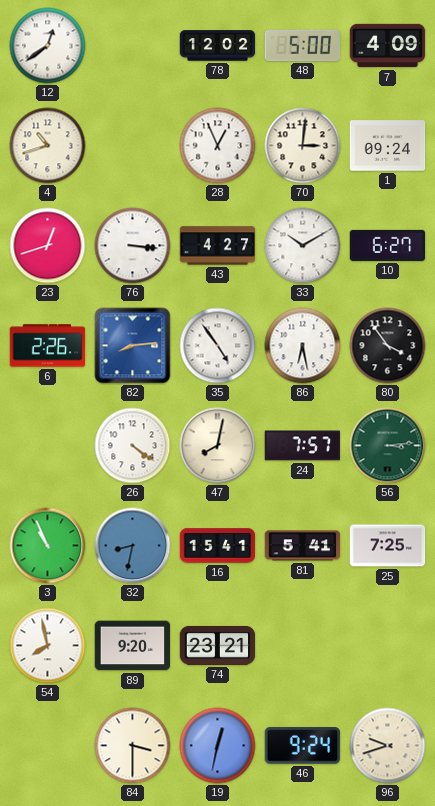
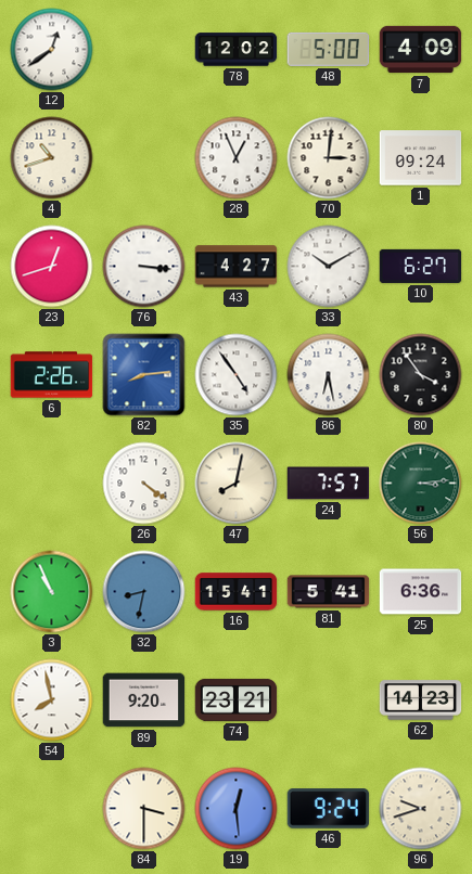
25: 7:25 -> 6:36
62: none -> 14:23
19: 12:32 -> 12:29
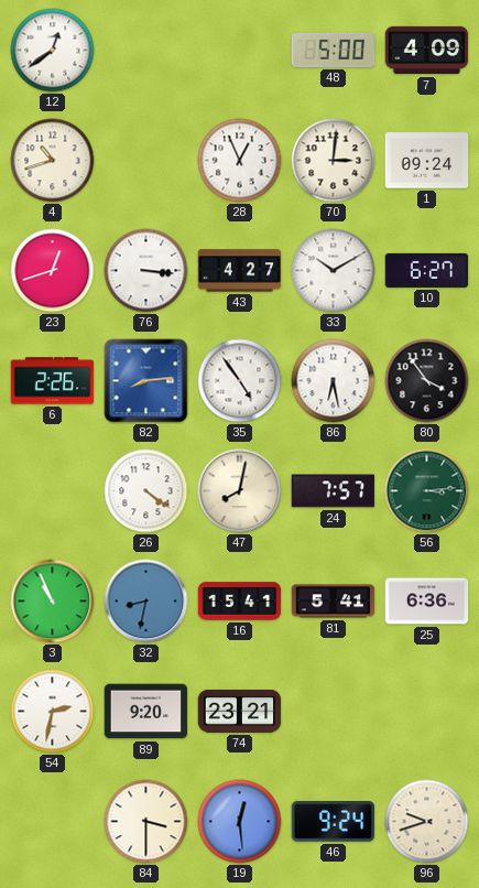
78: 12:02 -> none
54: 7:58 -> 2:32
62: 14:23 -> none
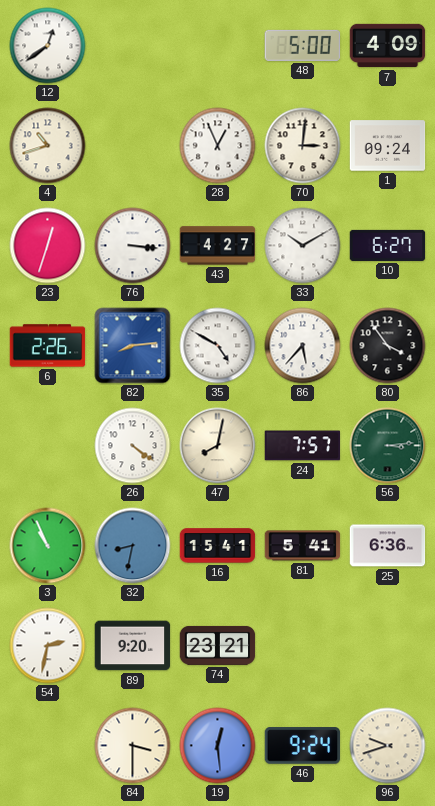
23: 12:42 -> 12:33
35: 4:54 -> 4:50
86: 6:28 -> 5:37
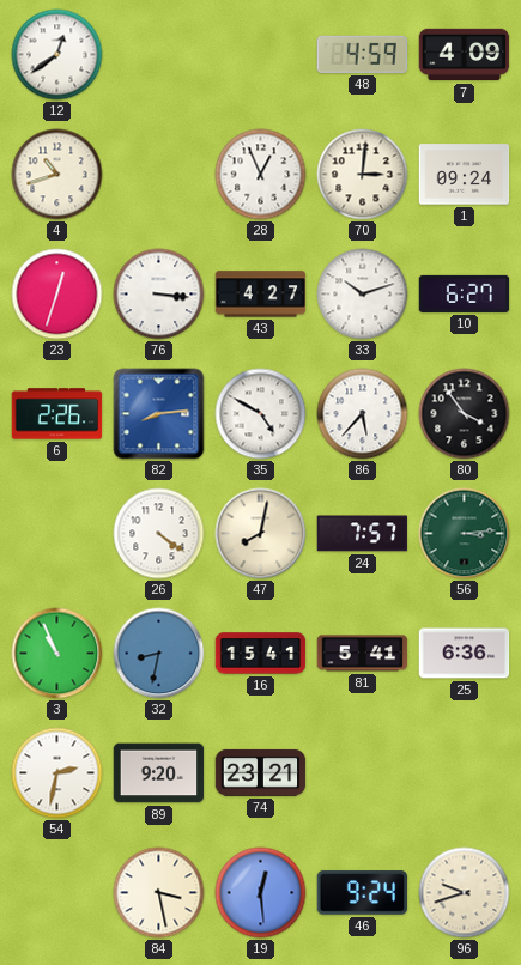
48: 5:00 -> 4:59
33: 10:10 -> 10:12
84: 3:30 -> 3:28
